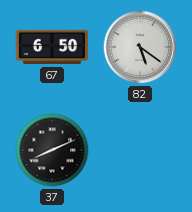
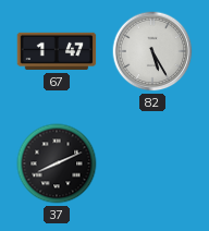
67: 6:50 -> 1:47
82: 5:21 -> 5:25
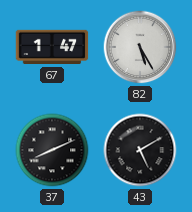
43: none -> 5:10
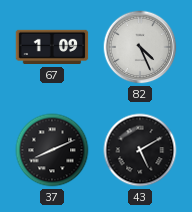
67: 1:47 -> 1:09
82: 5:25 -> 4:26
